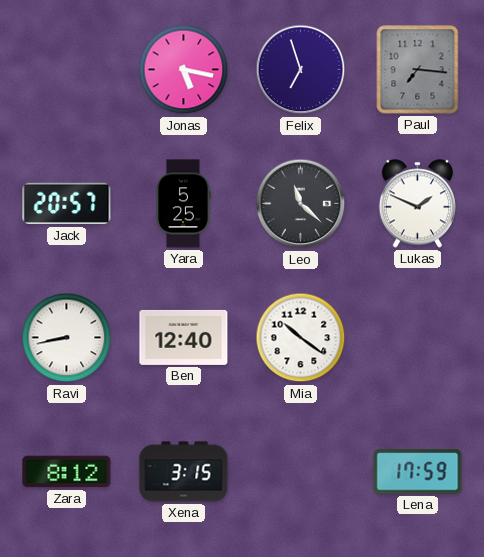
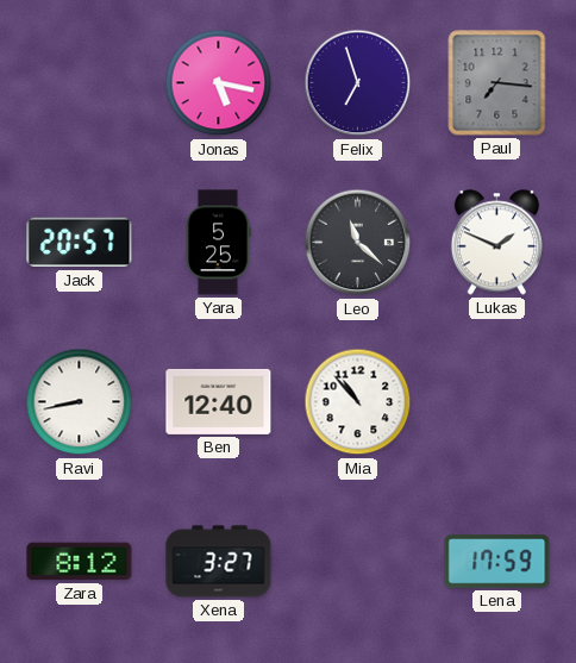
Mia: 10:21 -> 10:53
Xena: 3:15 -> 3:27
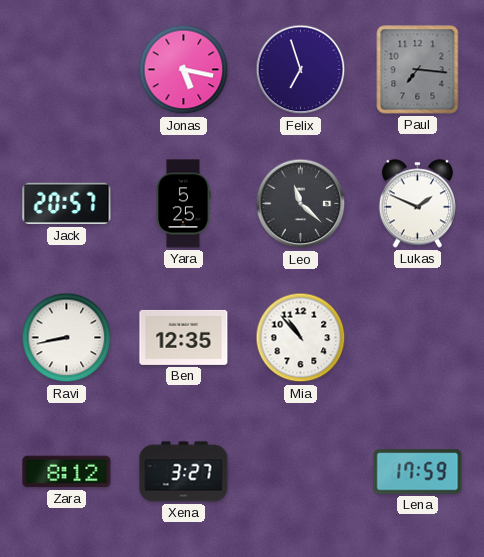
Ben: 12:40 -> 12:35
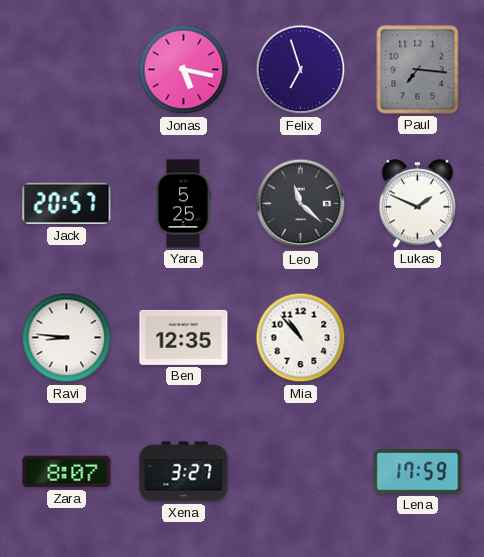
Ravi: 8:43 -> 8:46
Zara: 8:12 -> 8:07
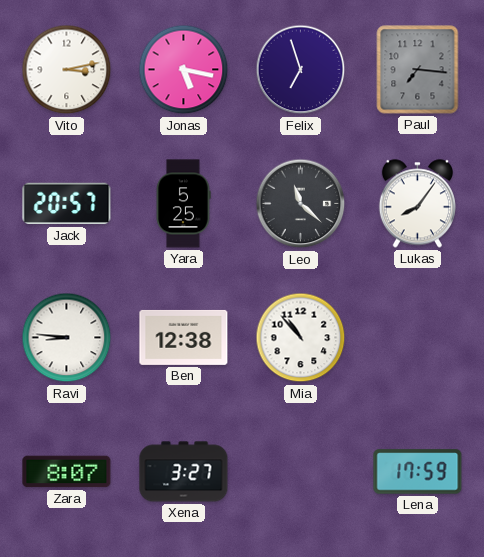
Vito: none -> 3:13
Lukas: 1:49 -> 8:06
Ben: 12:35 -> 12:38
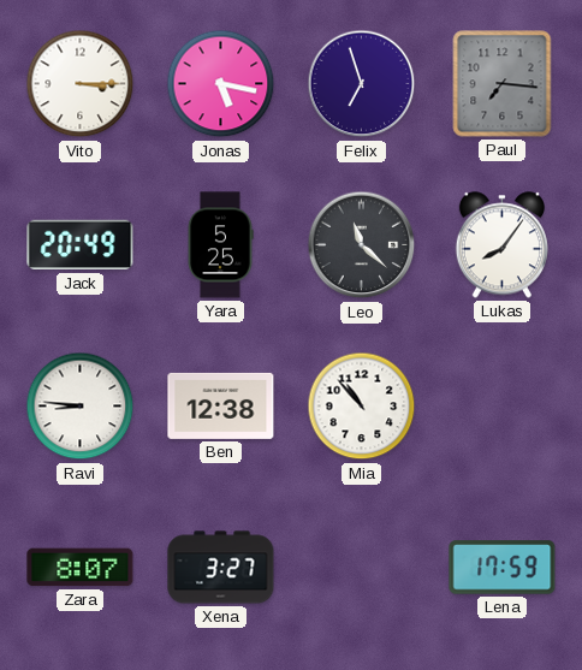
Vito: 3:13 -> 3:15
Jack: 20:57 -> 20:49
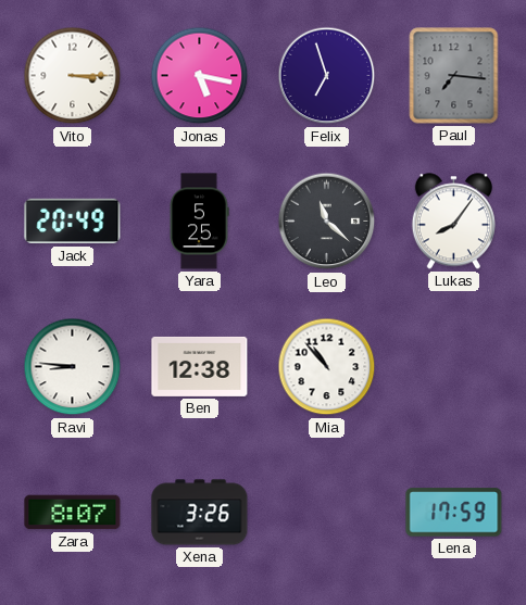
Xena: 3:27 -> 3:26
